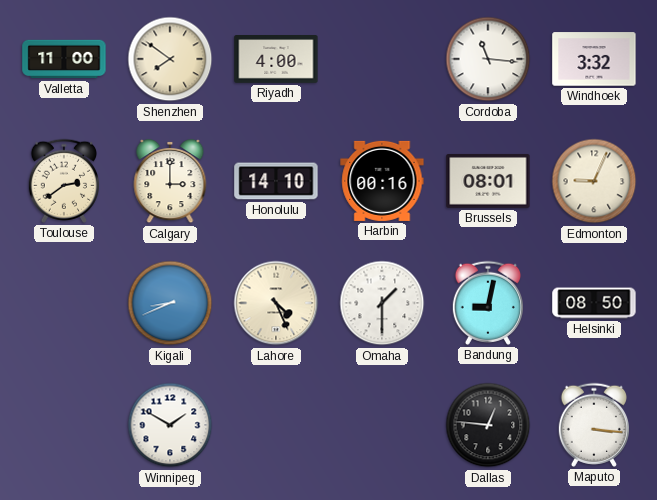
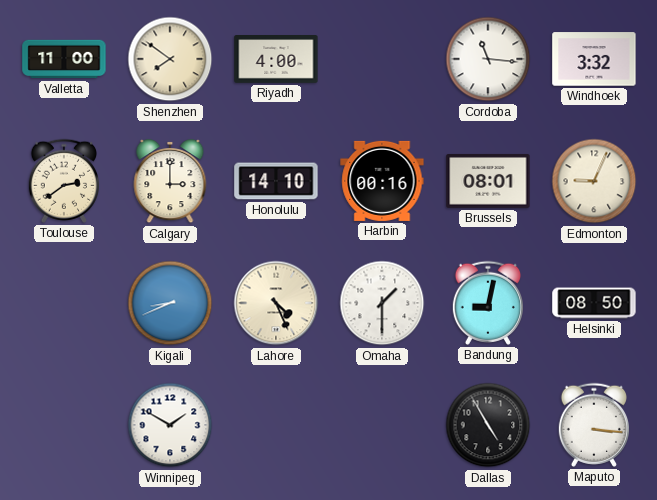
Dallas: 12:46 -> 4:55
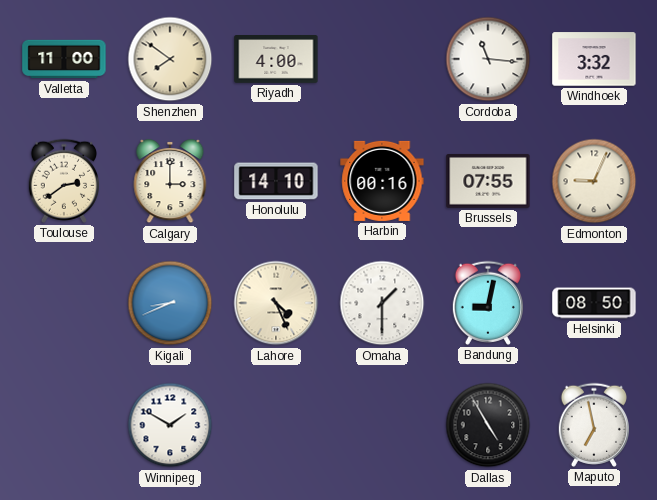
Brussels: 08:01 -> 07:55
Maputo: 3:16 -> 6:58
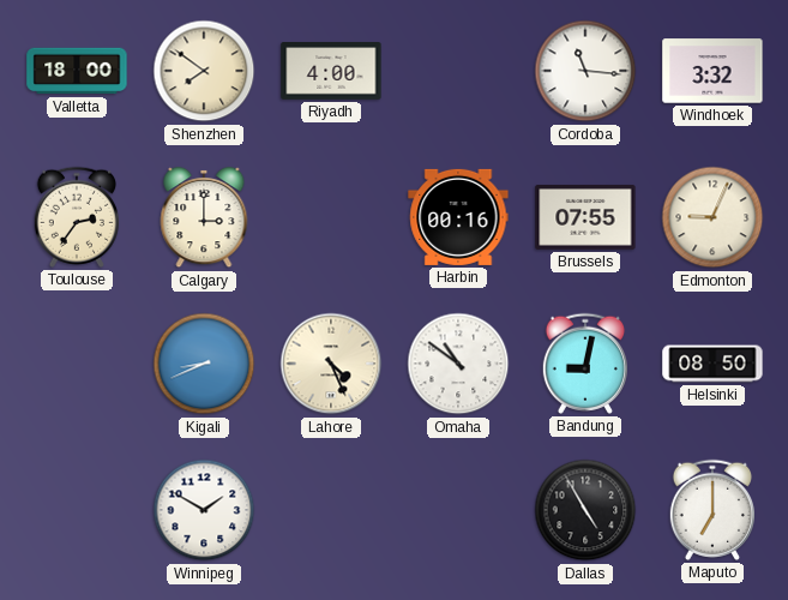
Valletta: 11:00 -> 18:00
Toulouse: 2:39 -> 2:36
Honolulu: 14:10 -> none
Omaha: 1:30 -> 10:51
Maputo: 6:58 -> 7:00
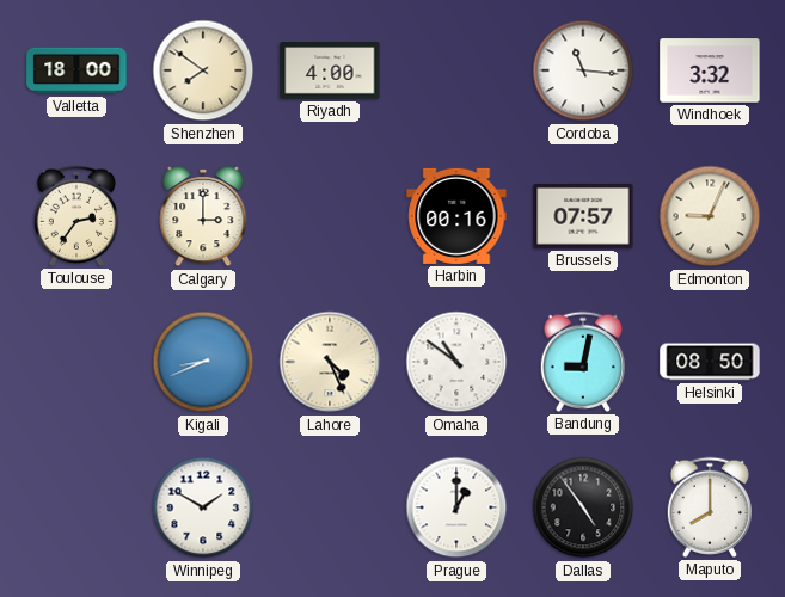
Brussels: 07:55 -> 07:57
Prague: none -> 1:00
Dallas: 4:55 -> 4:54
Maputo: 7:00 -> 8:00
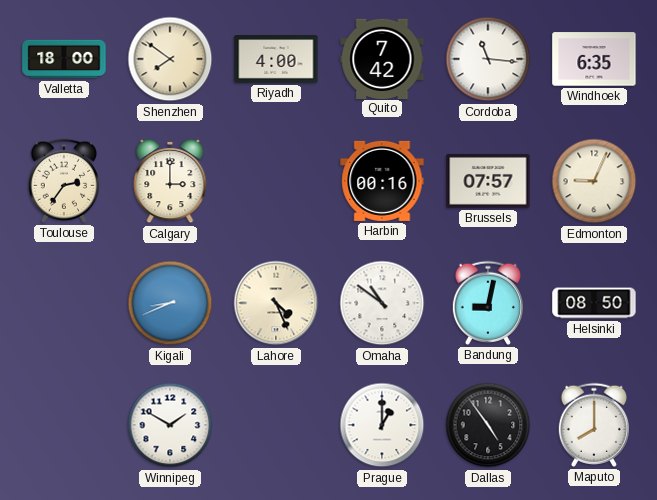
Quito: none -> 7:42
Windhoek: 3:32 -> 6:35
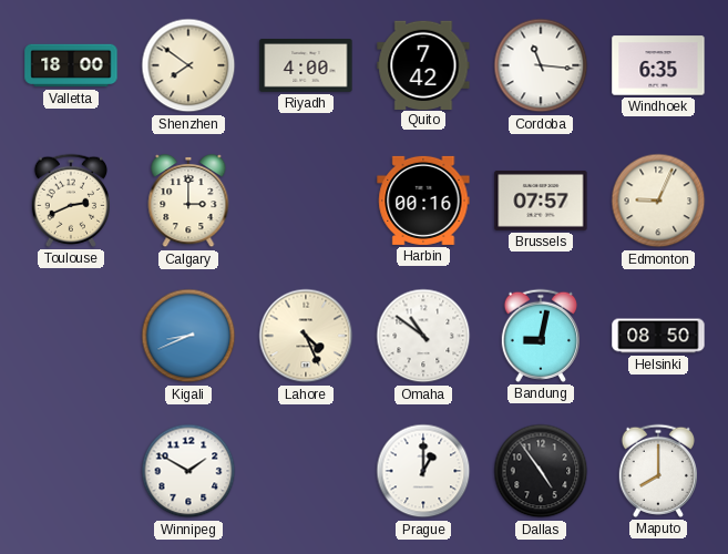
Toulouse: 2:36 -> 2:41
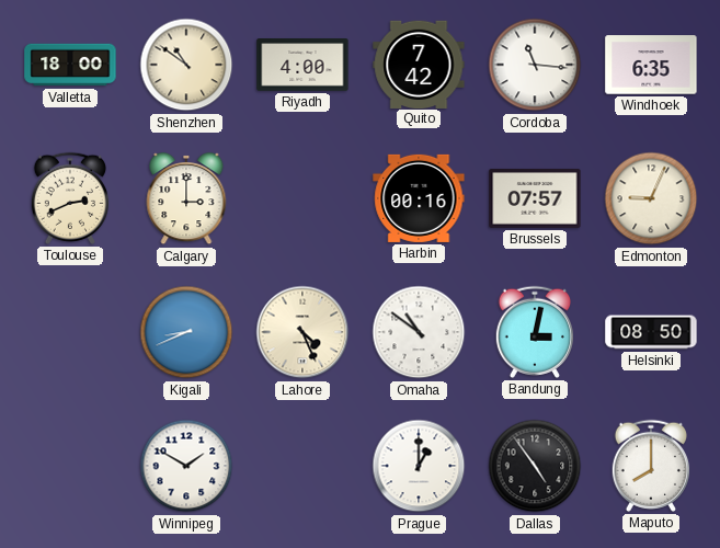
Shenzhen: 7:51 -> 10:51
Bandung: 9:02 -> 3:02
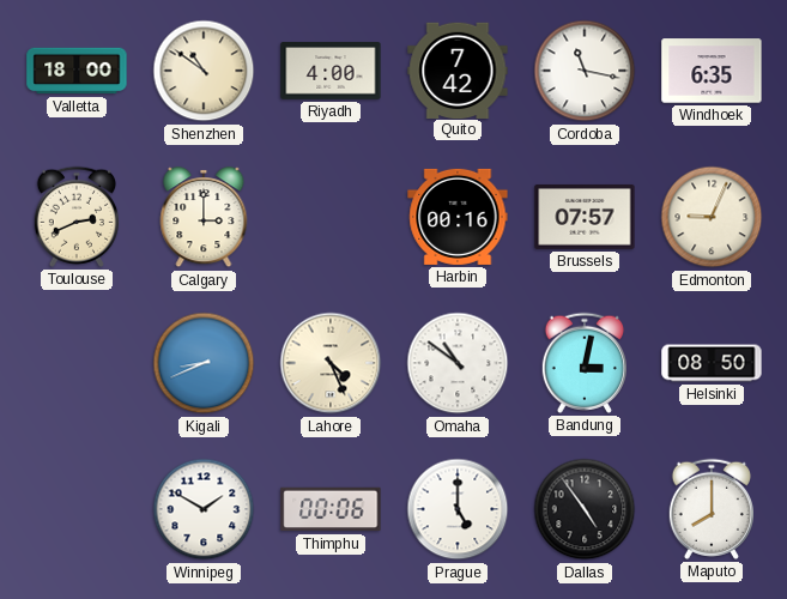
Cordoba: 11:16 -> 11:17
Thimphu: none -> 00:06
Prague: 1:00 -> 5:00
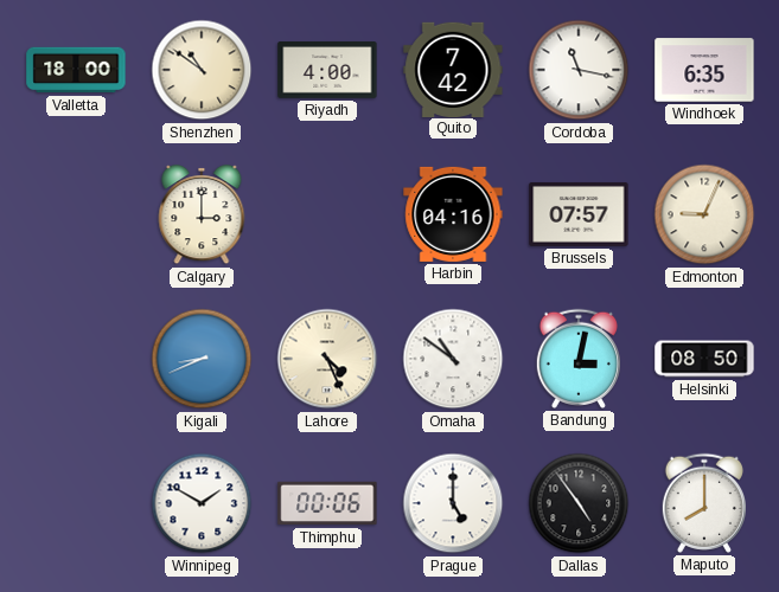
Toulouse: 2:41 -> none
Harbin: 00:16 -> 04:16
